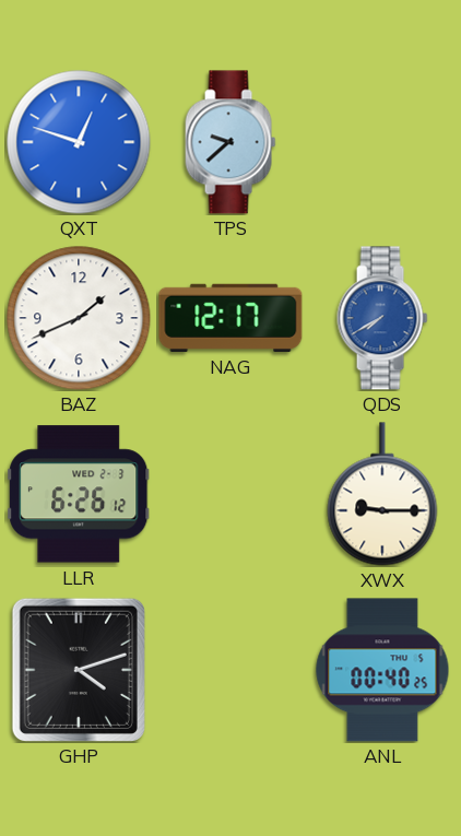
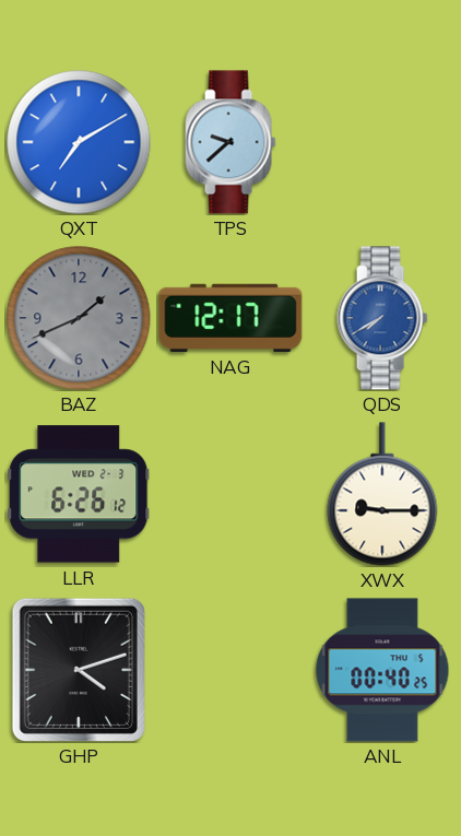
QXT: 12:48 -> 7:10
BAZ dial: white -> grey
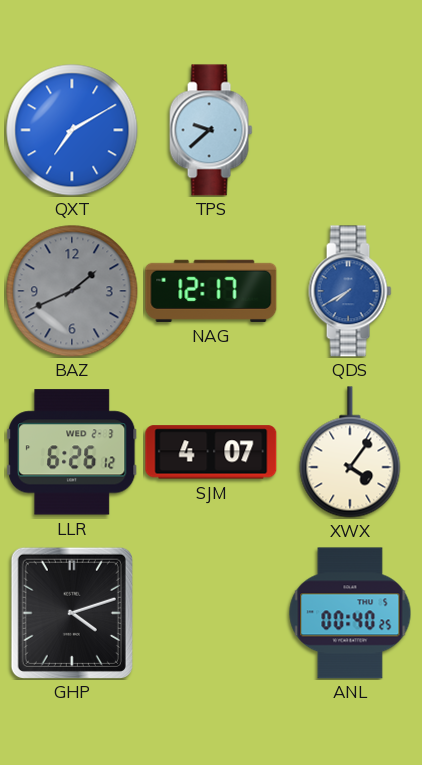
SJM: none -> 4:07
XWX: 9:15 -> 4:06
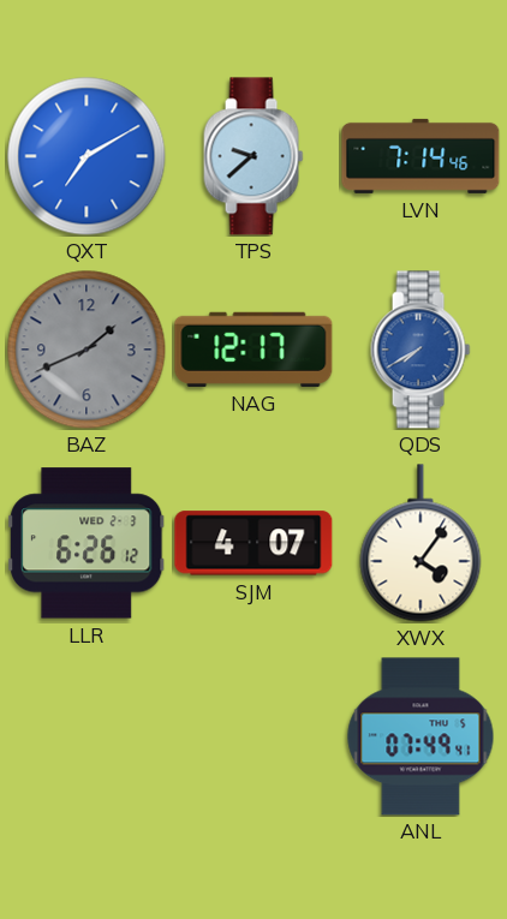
LVN: none -> 7:14
GHP: 4:12 -> none
ANL: 00:40 -> 07:49
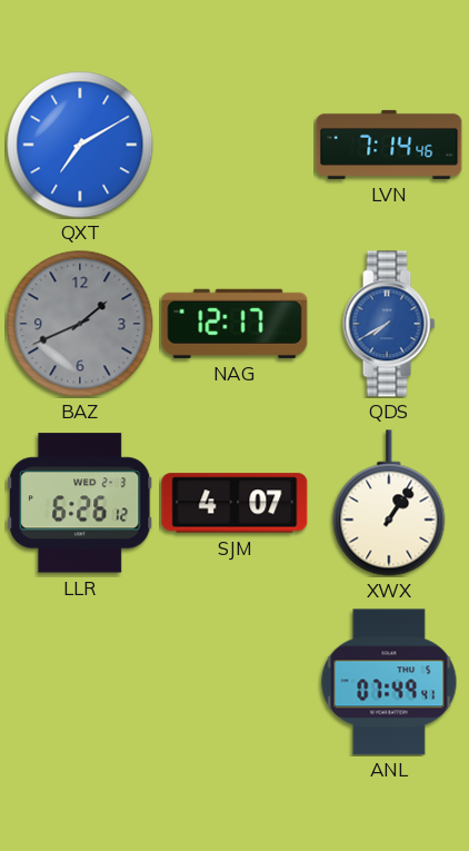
TPS: 9:38 -> none
XWX: 4:06 -> 1:06
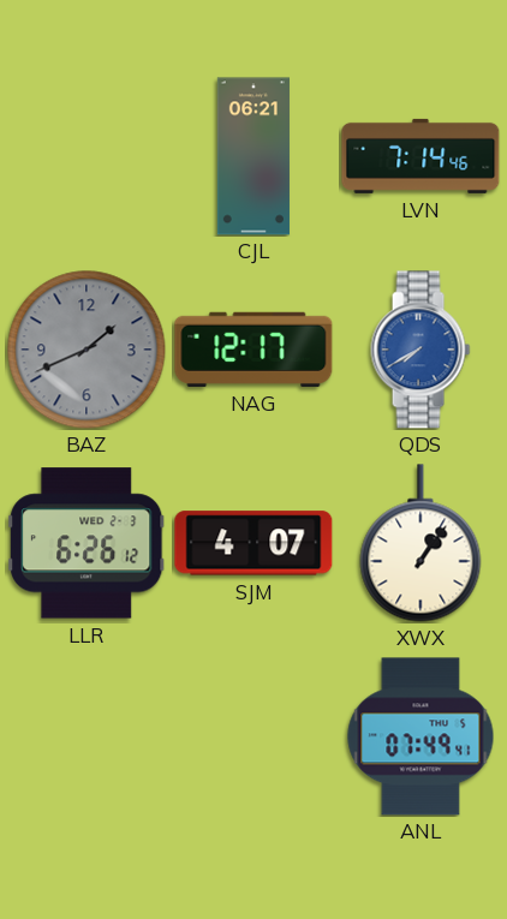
QXT: 7:10 -> none
CJL: none -> 06:21
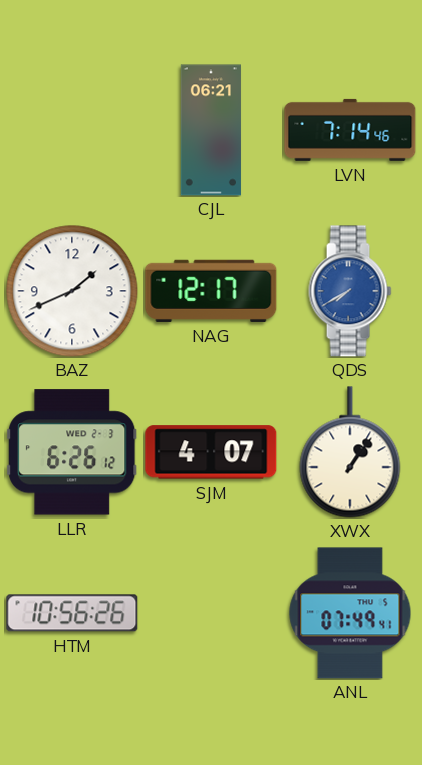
BAZ dial: grey -> white
HTM: none -> 10:56
